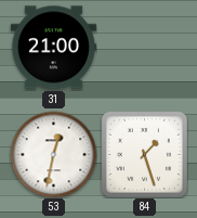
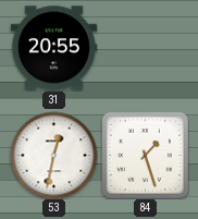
31: 21:00 -> 20:55
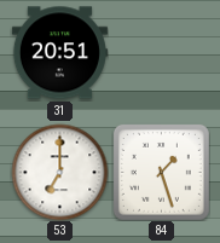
31: 20:55 -> 20:51
53: 12:32 -> 7:00
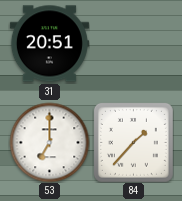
84: 1:27 -> 1:37
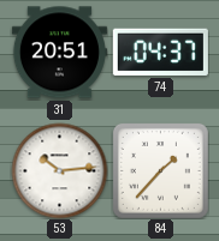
74: none -> 04:37
53: 7:00 -> 10:14
